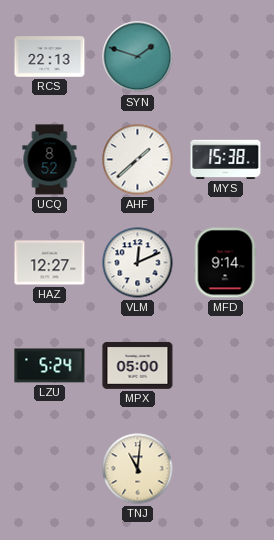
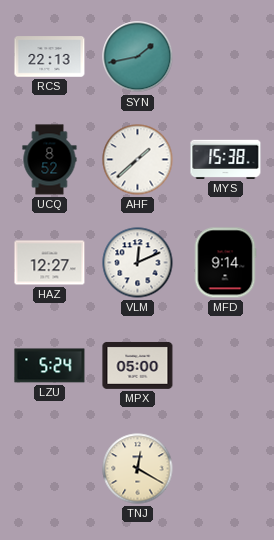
SYN: 1:48 -> 1:43
TNJ: 11:01 -> 12:20
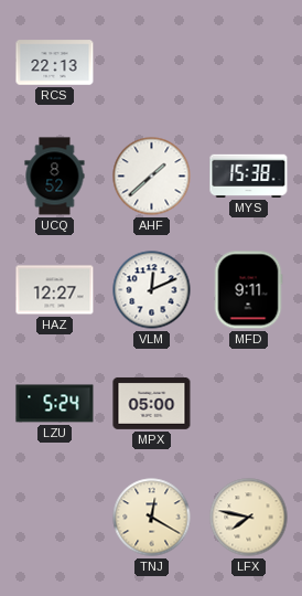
SYN: 1:43 -> none
MFD: 9:14 -> 9:11
LFX: none -> 7:47
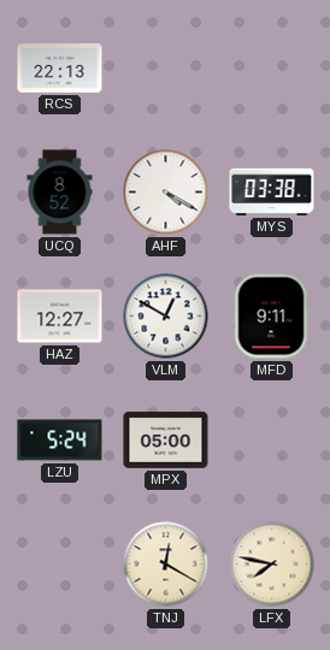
AHF: 1:38 -> 4:20
MYS: 15:38 -> 03:38
VLM: 12:11 -> 12:50
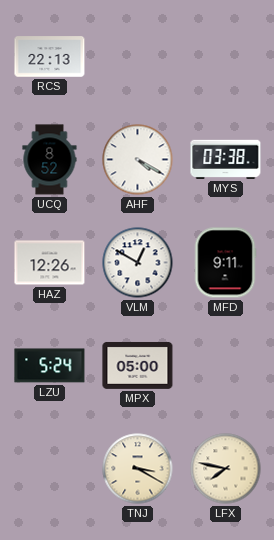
HAZ: 12:27 -> 12:26
TNJ: 12:20 -> 3:20
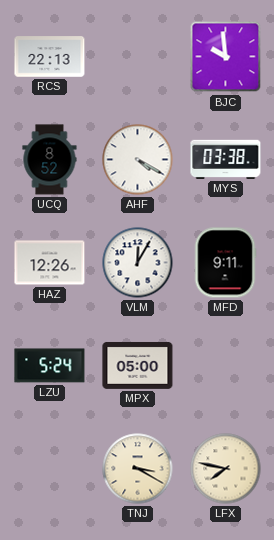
BJC: none -> 9:59
VLM: 12:50 -> 12:05
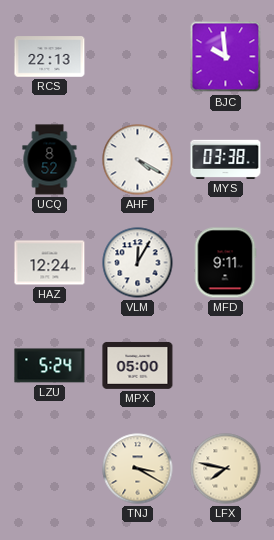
HAZ: 12:26 -> 12:24
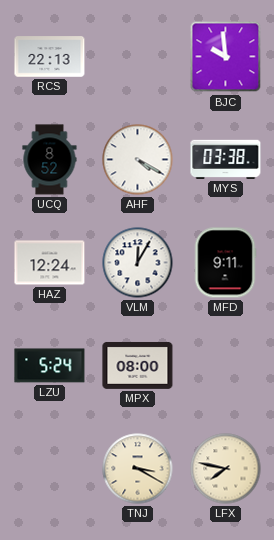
MPX: 05:00 -> 08:00
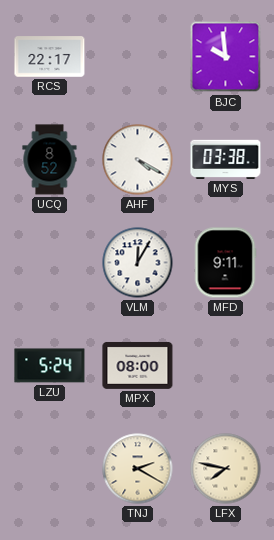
RCS: 22:13 -> 22:17
HAZ: 12:24 -> none
TNJ: 3:20 -> 2:20
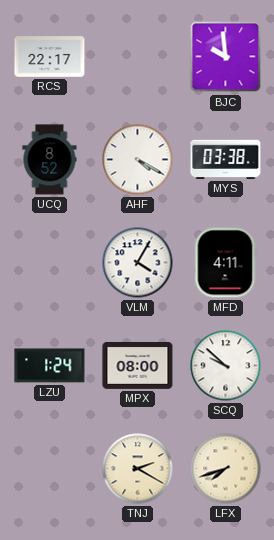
VLM: 12:05 -> 4:05
MFD: 9:11 -> 4:11
LZU: 5:24 -> 1:24
SCQ: none -> 9:52
LFX: 7:47 -> 7:42
